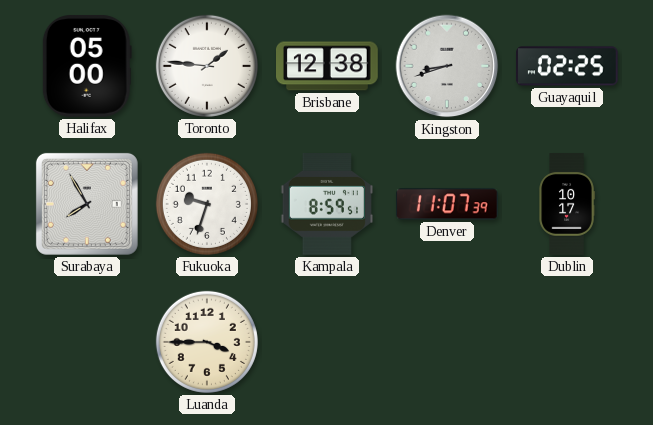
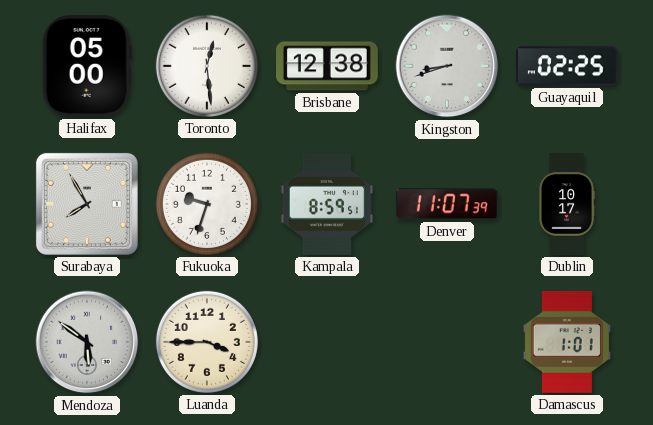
Toronto: 1:46 -> 12:29
Mendoza: none -> 5:51
Damascus: none -> 1:01
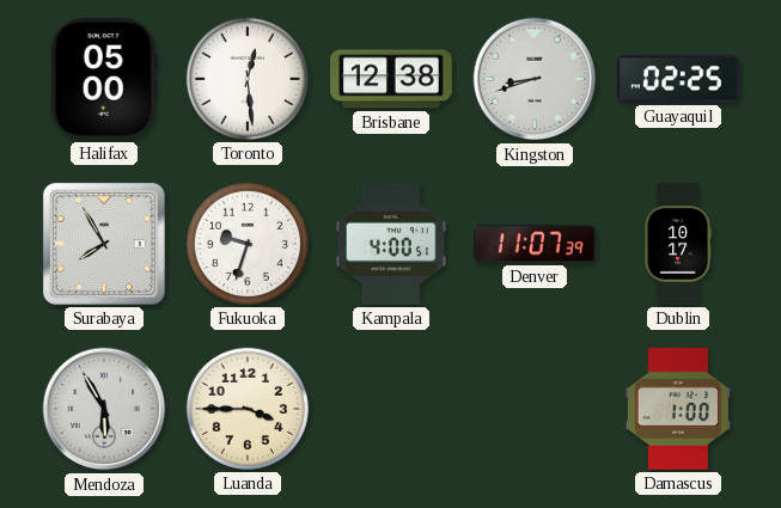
Kampala: 8:59 -> 4:00
Mendoza: 5:51 -> 5:55
Damascus: 1:01 -> 1:00
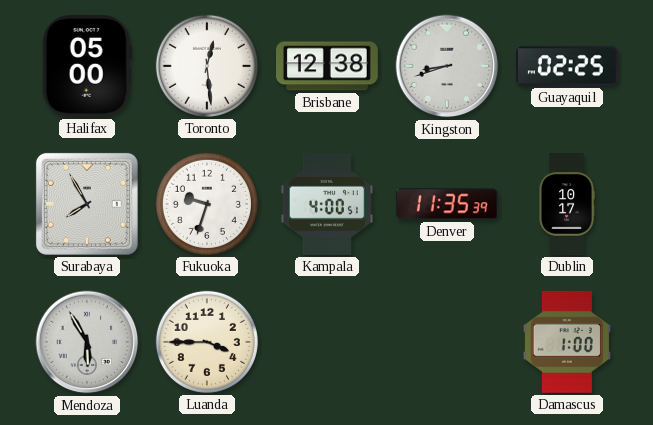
Denver: 11:07 -> 11:35
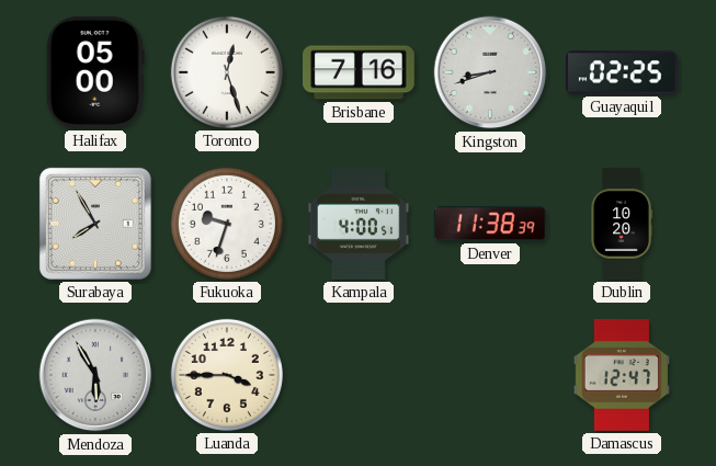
Toronto: 12:29 -> 12:27
Brisbane: 12:38 -> 7:16
Denver: 11:35 -> 11:38
Dublin: 10:17 -> 10:20
Damascus: 1:00 -> 12:47
